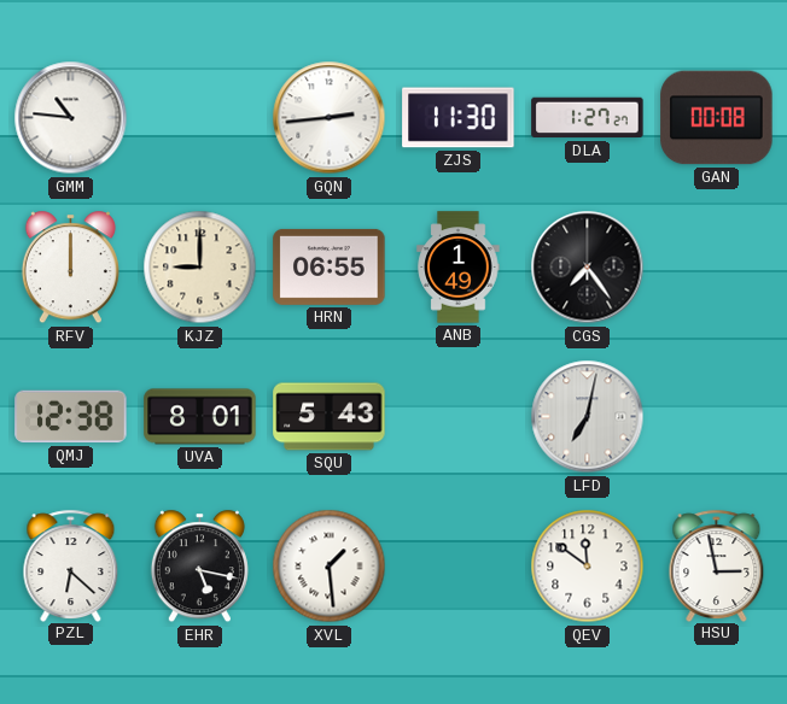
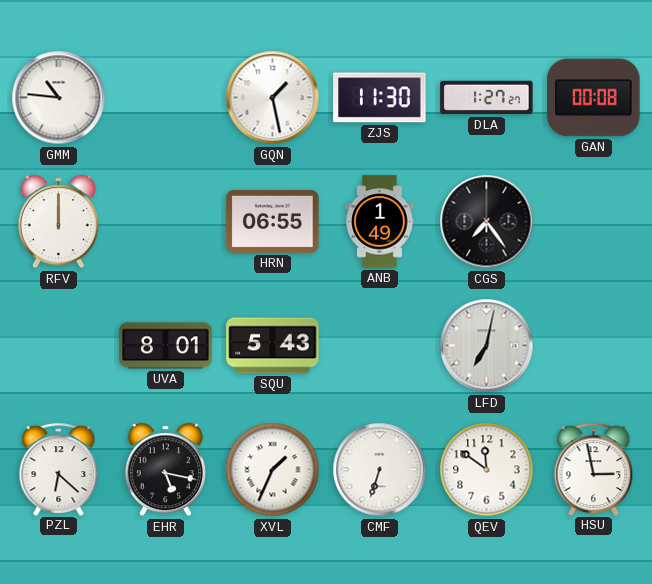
GQN: 2:44 -> 1:28
KJZ: 9:00 -> none
QMJ: 12:38 -> none
XVL: 1:29 -> 1:34
CMF: none -> 6:33
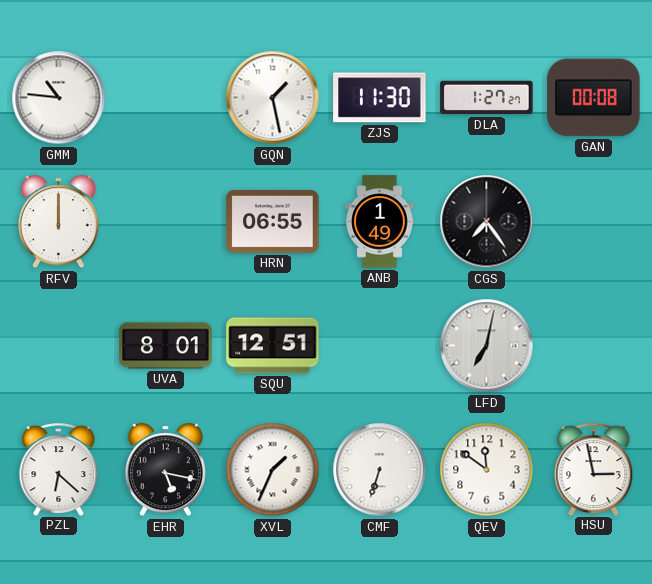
SQU: 5:43 -> 12:51
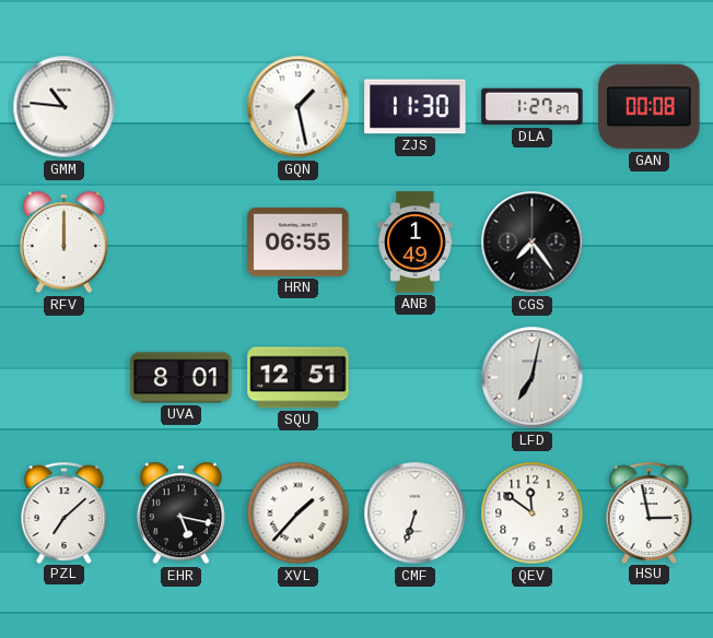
PZL: 6:22 -> 7:08
XVL: 1:34 -> 1:37
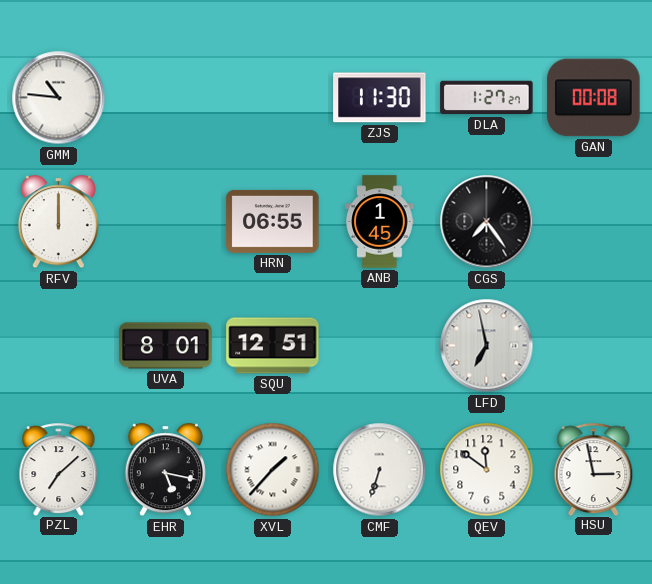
GQN: 1:28 -> none
ANB: 1:49 -> 1:45
LFD: 7:02 -> 6:58
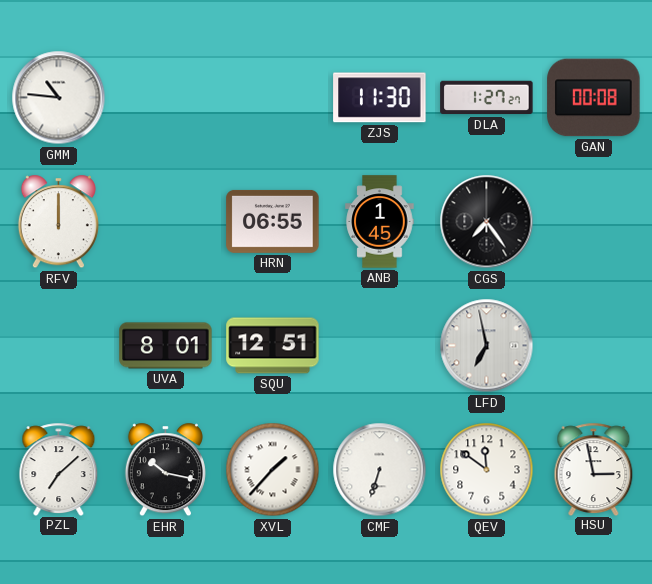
EHR: 5:17 -> 10:17
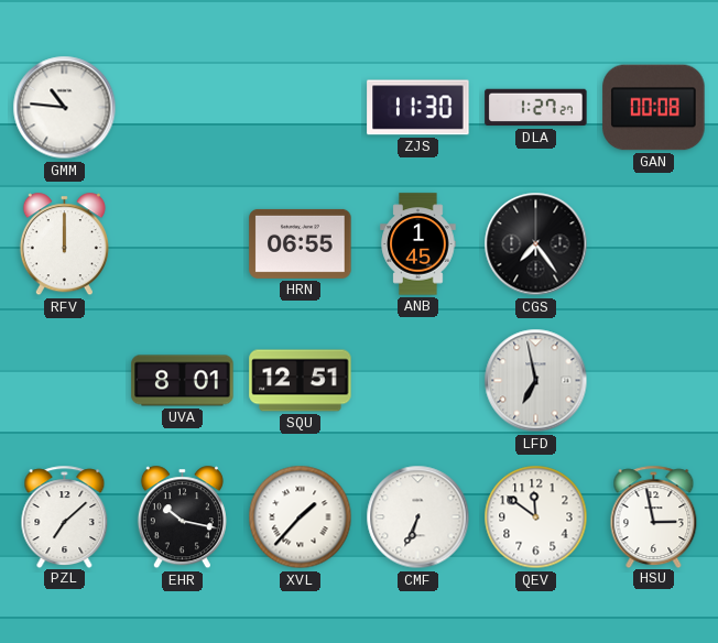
CMF: 6:33 -> 6:34
